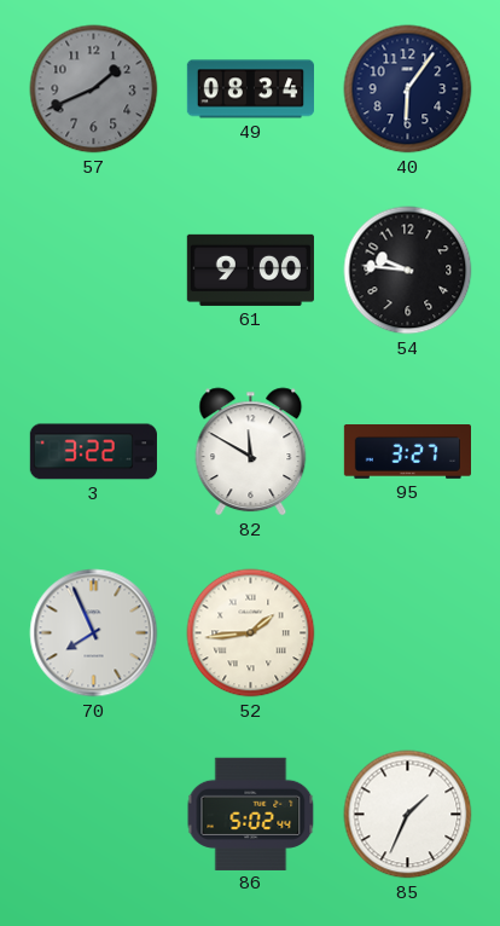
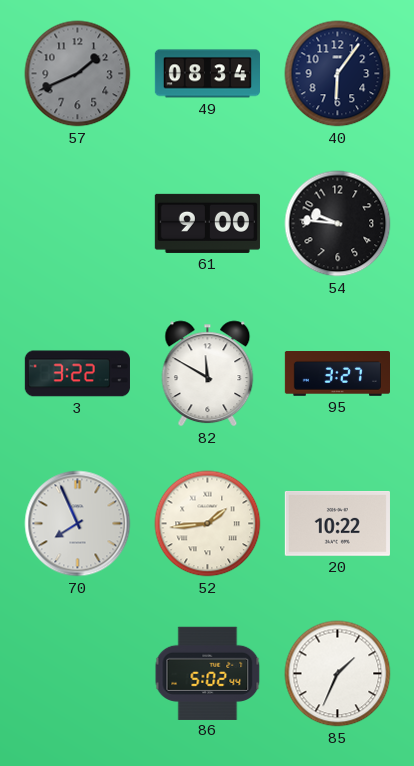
20: none -> 10:22
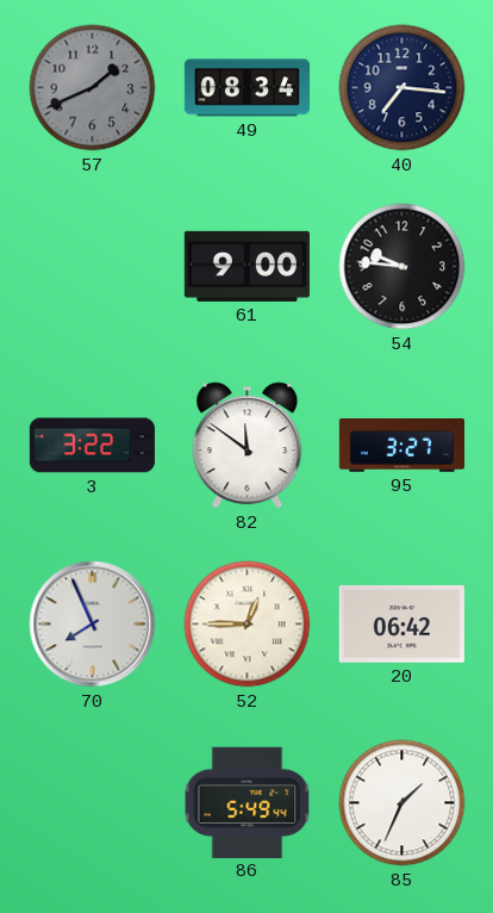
40: 6:06 -> 7:16
82: 11:50 -> 11:51
52: 1:44 -> 12:45
20: 10:22 -> 06:42
86: 5:02 -> 5:49
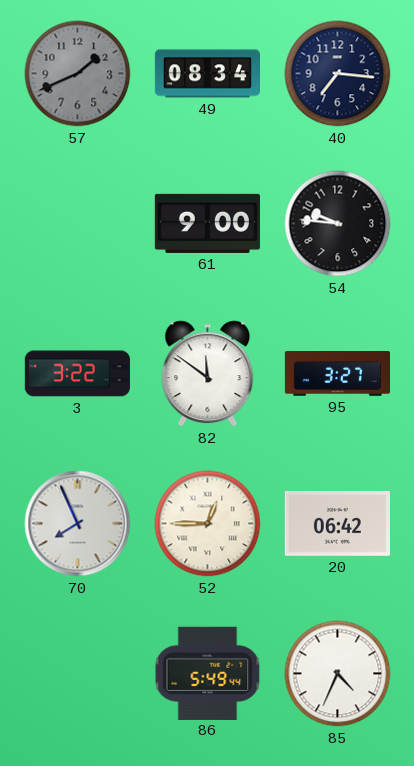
85: 1:34 -> 4:34
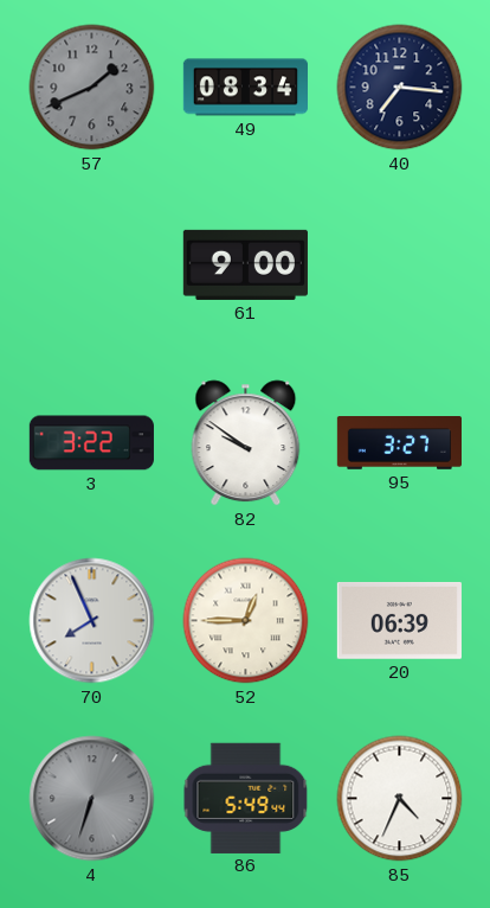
54: 9:46 -> none
82: 11:51 -> 9:51
20: 06:42 -> 06:39
4: none -> 6:33
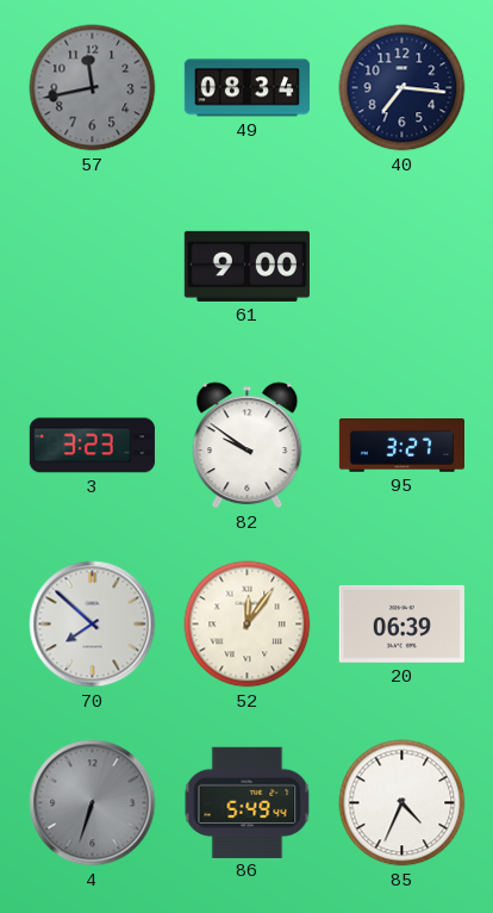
57: 1:41 -> 11:43
3: 3:22 -> 3:23
70: 7:56 -> 7:52
52: 12:45 -> 12:06
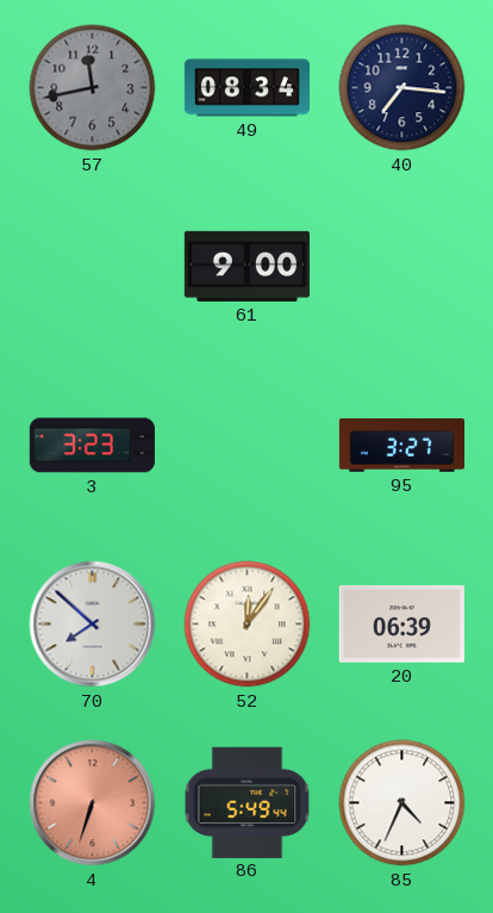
82: 9:51 -> none
4 dial: grey -> salmon
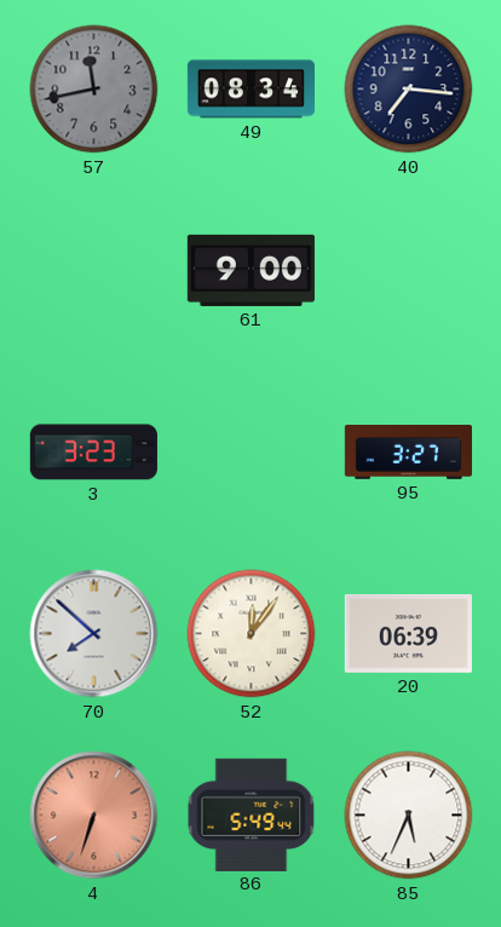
85: 4:34 -> 5:34
